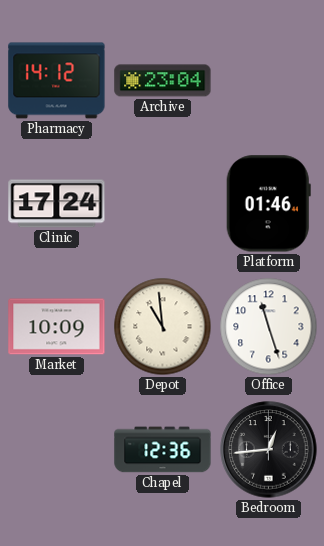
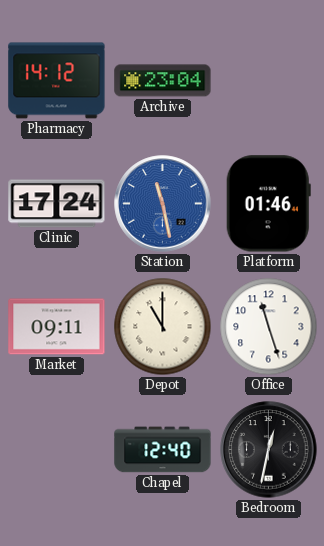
Station: none -> 11:28
Market: 10:09 -> 09:11
Depot: 10:59 -> 11:00
Chapel: 12:36 -> 12:40
Bedroom: 12:44 -> 12:32
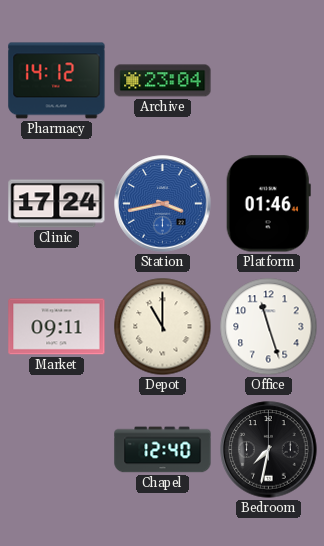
Station: 11:28 -> 3:43
Bedroom: 12:32 -> 7:32
